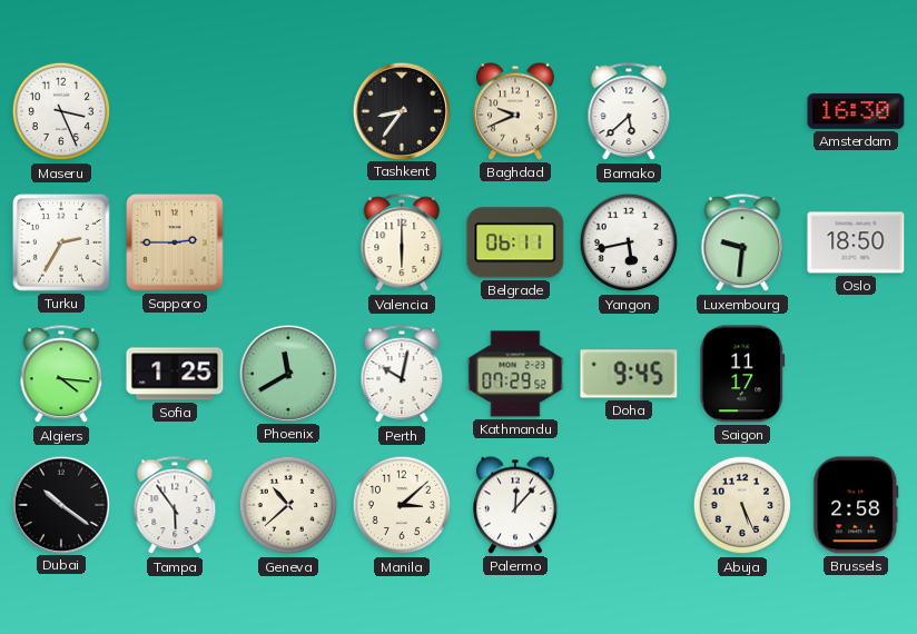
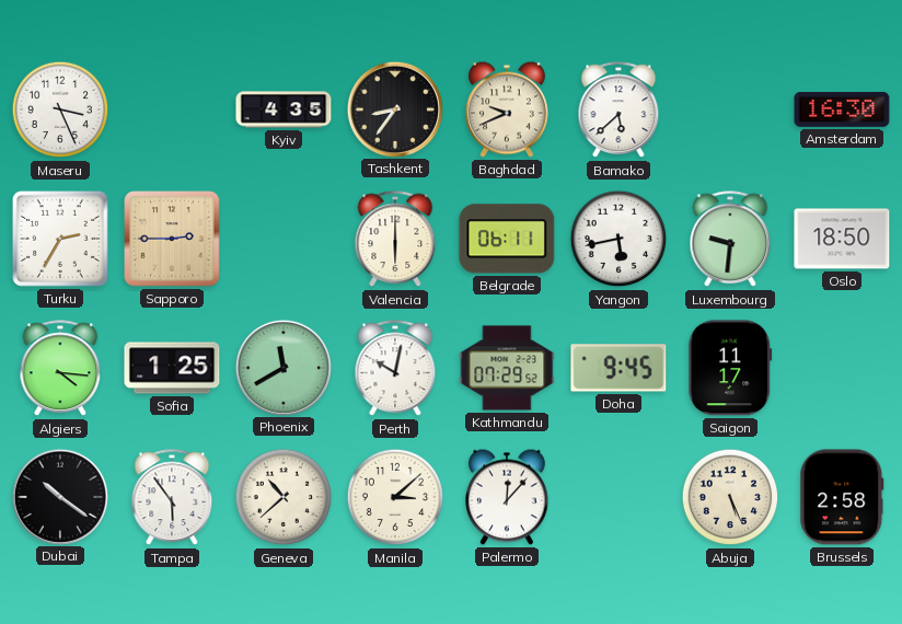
Kyiv: none -> 4:35
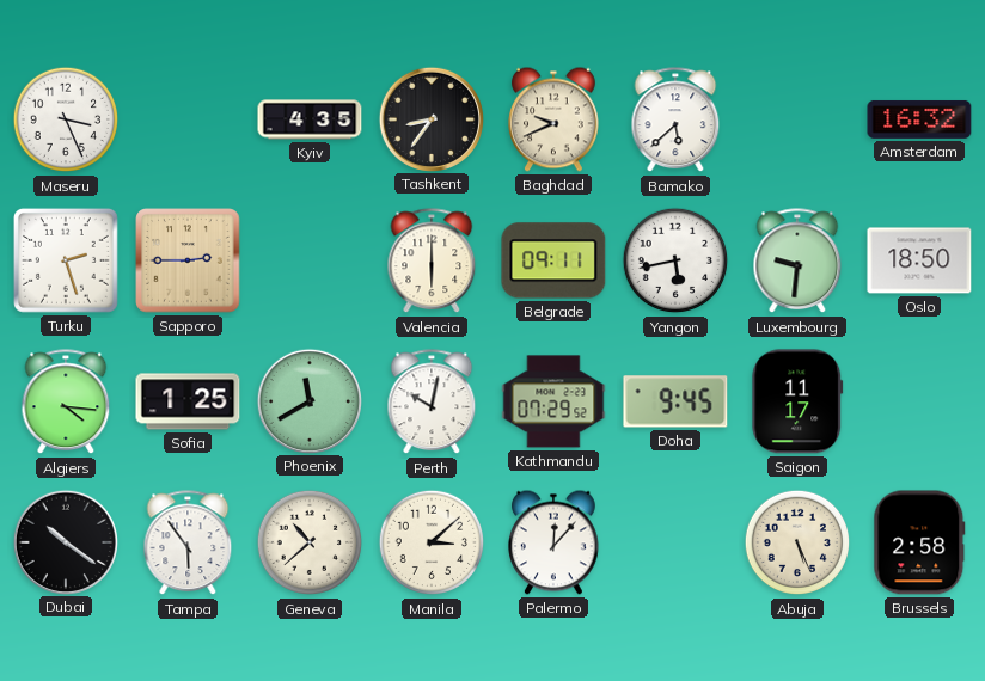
Amsterdam: 16:30 -> 16:32
Turku: 2:35 -> 2:27
Belgrade: 06:11 -> 09:11
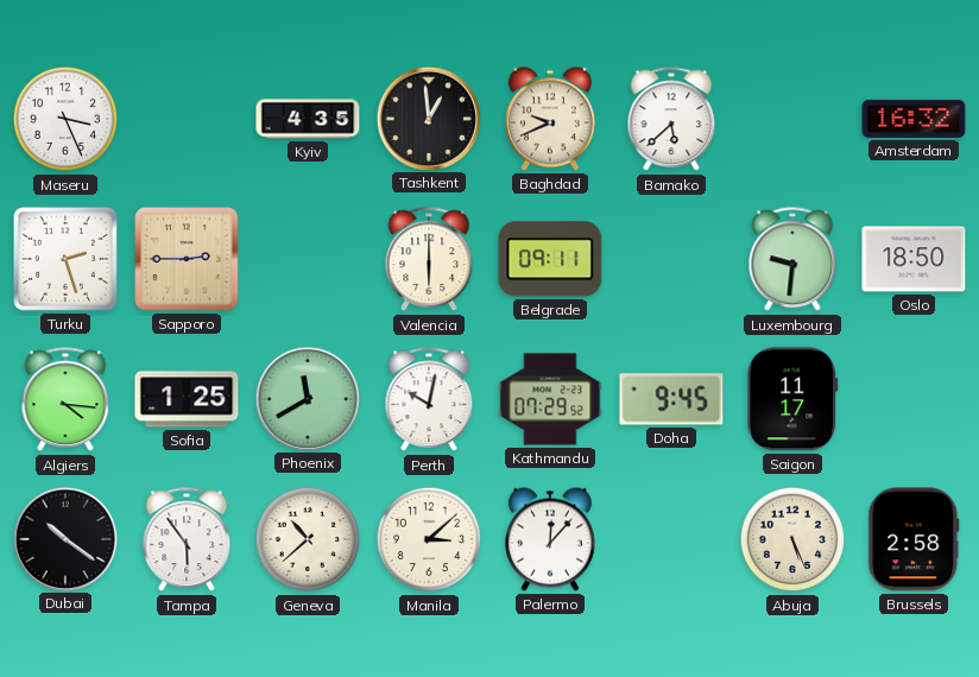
Tashkent: 8:36 -> 12:59
Yangon: 5:43 -> none
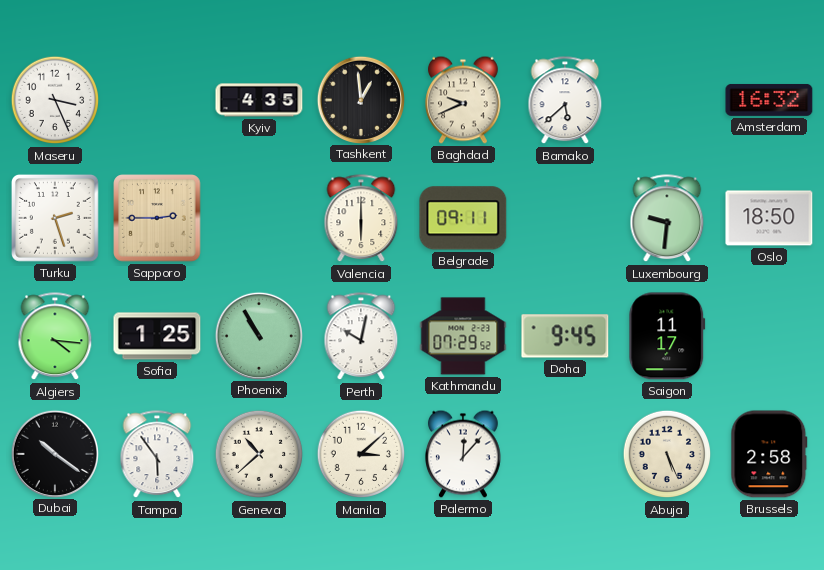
Phoenix: 11:40 -> 10:55
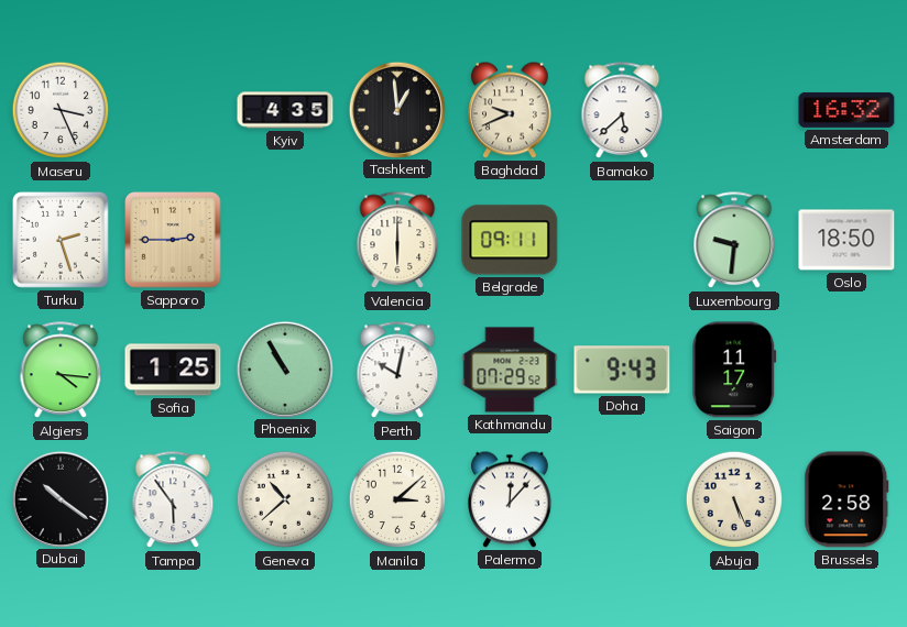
Doha: 9:45 -> 9:43
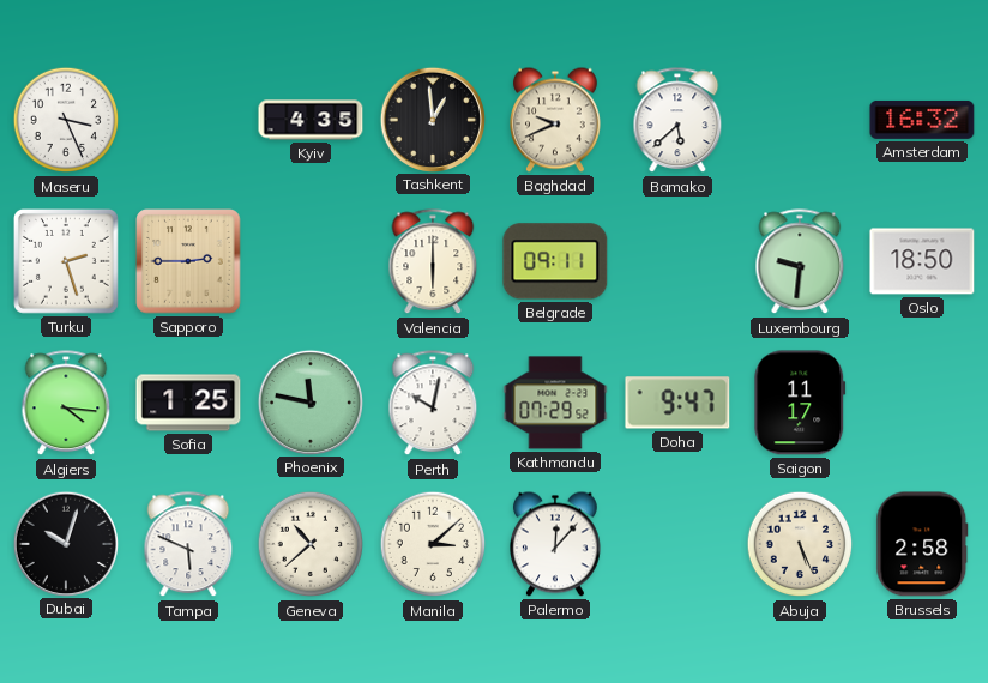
Phoenix: 10:55 -> 11:47
Doha: 9:43 -> 9:47
Dubai: 10:21 -> 10:03
Tampa: 5:54 -> 5:49
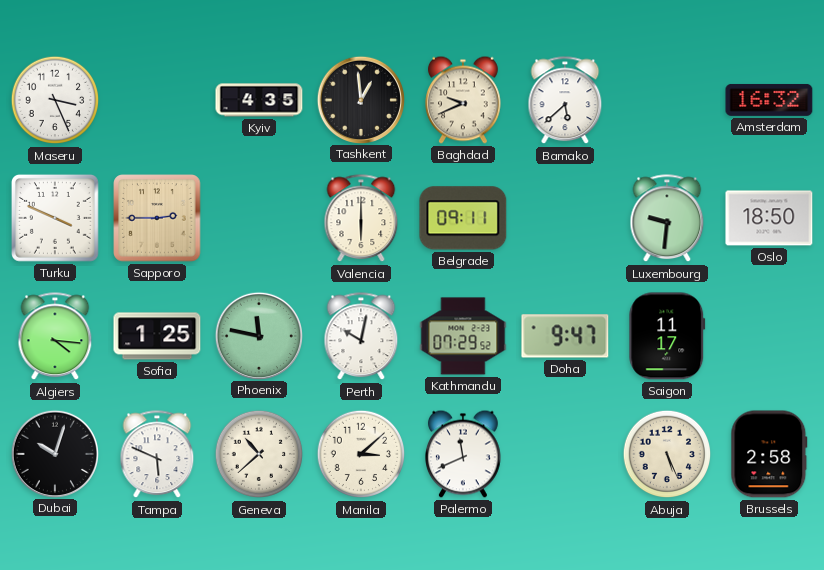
Turku: 2:27 -> 3:49
Palermo: 12:07 -> 11:41
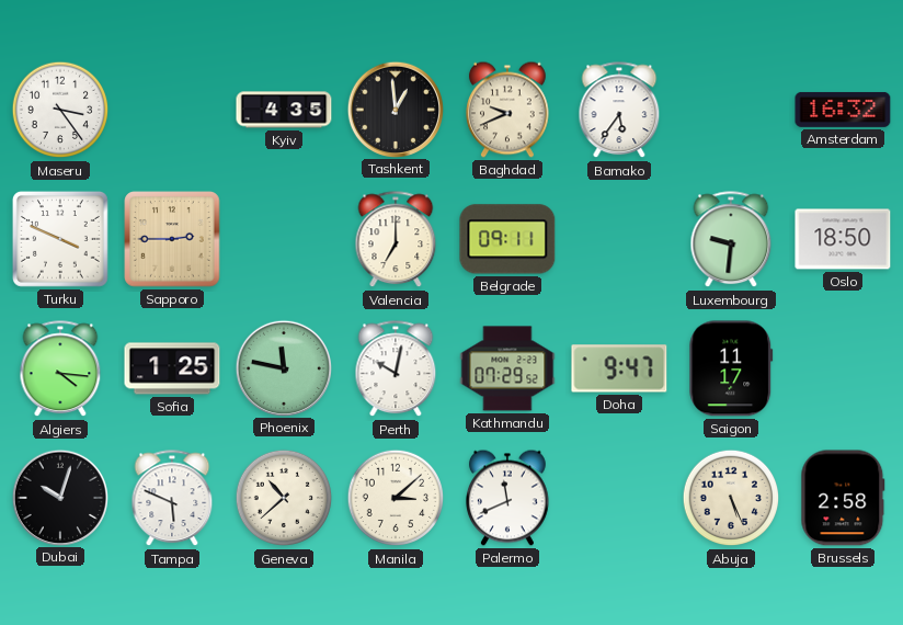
Maseru: 3:26 -> 3:24
Bamako: 5:38 -> 5:36
Valencia: 6:00 -> 7:00
